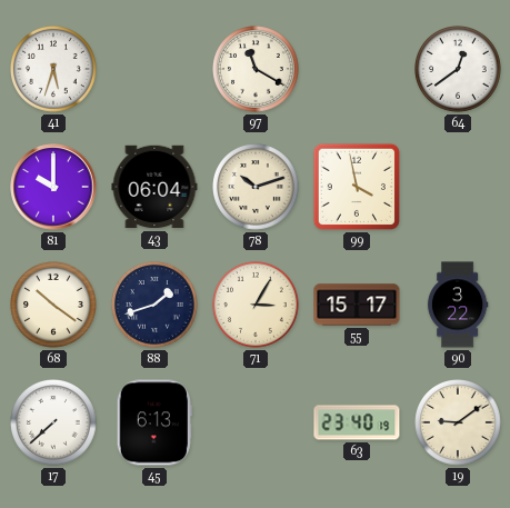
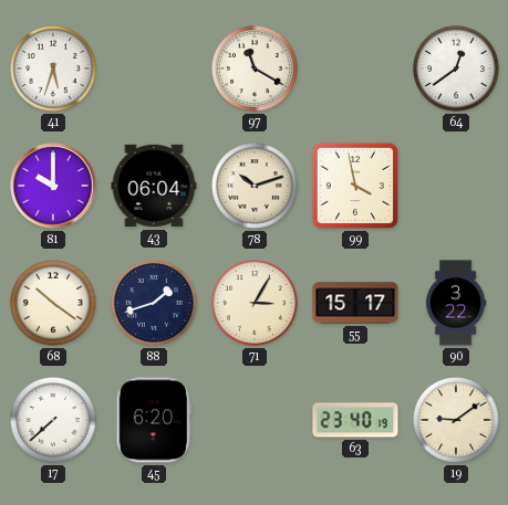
45: 6:13 -> 6:20
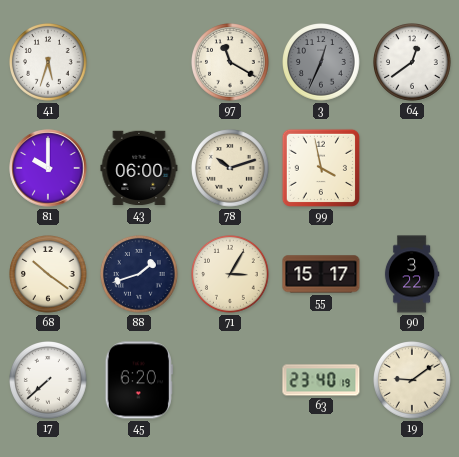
3: none -> 12:34
43: 06:04 -> 06:00
